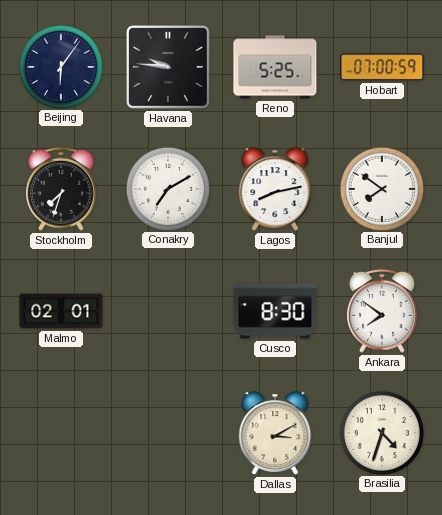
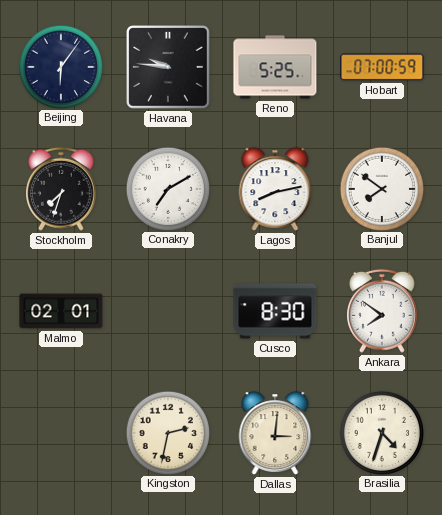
Kingston: none -> 2:32
Dallas: 3:10 -> 3:01
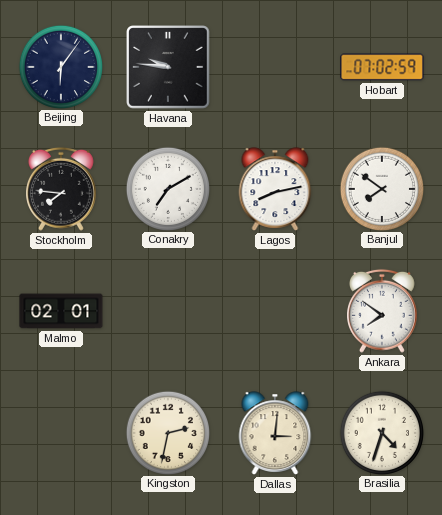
Reno: 5:25 -> none
Hobart: 07:00 -> 07:02
Stockholm: 7:33 -> 7:46
Cusco: 8:30 -> none
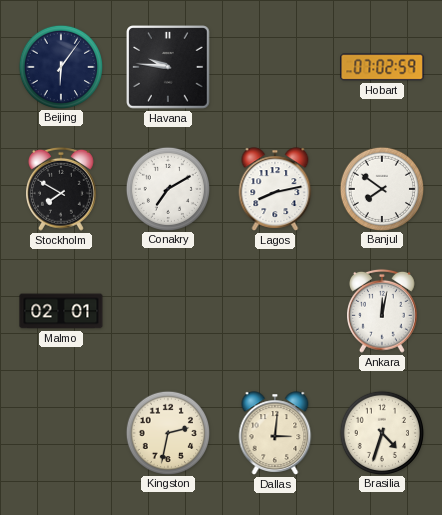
Stockholm: 7:46 -> 7:50
Ankara: 7:51 -> 12:02
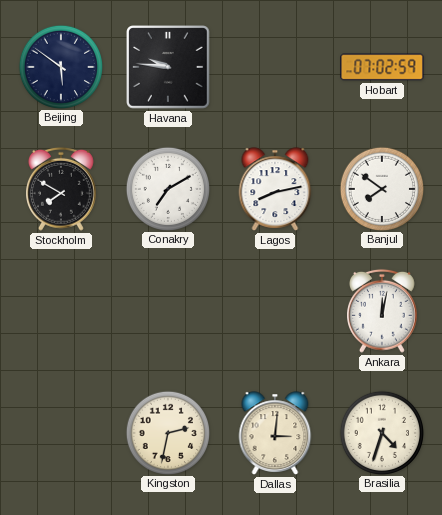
Beijing: 6:06 -> 5:51
Malmo: 02:01 -> none
